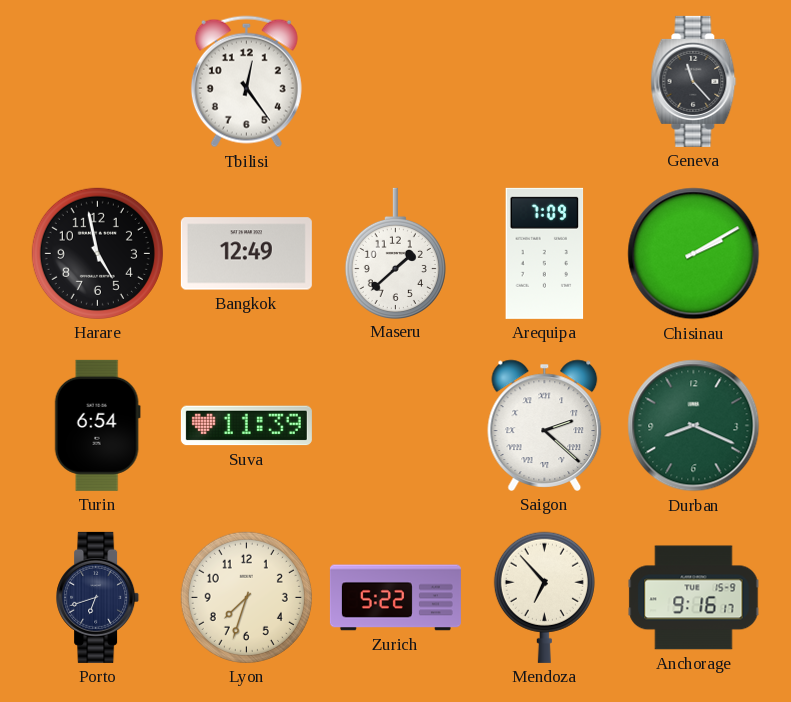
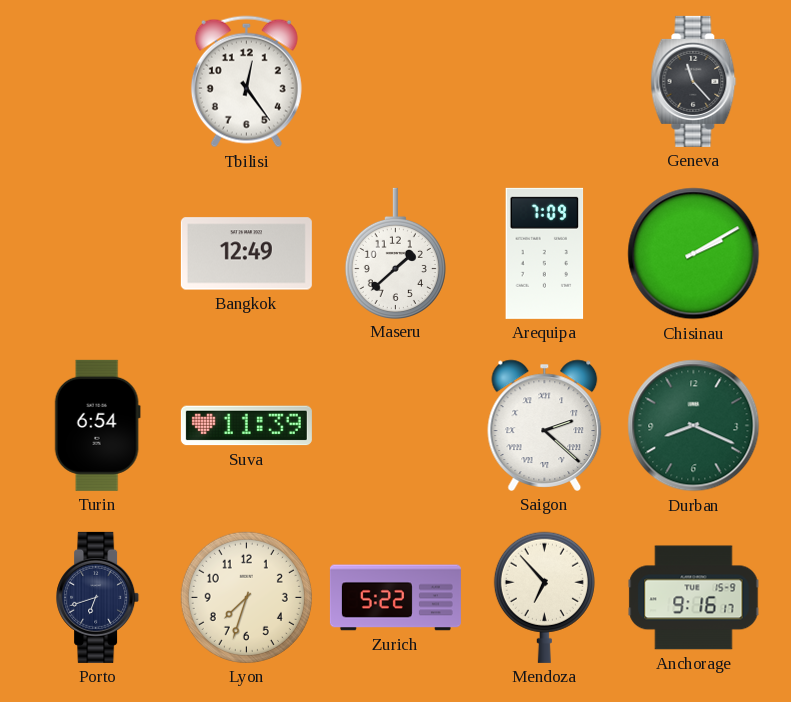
Harare: 4:58 -> none
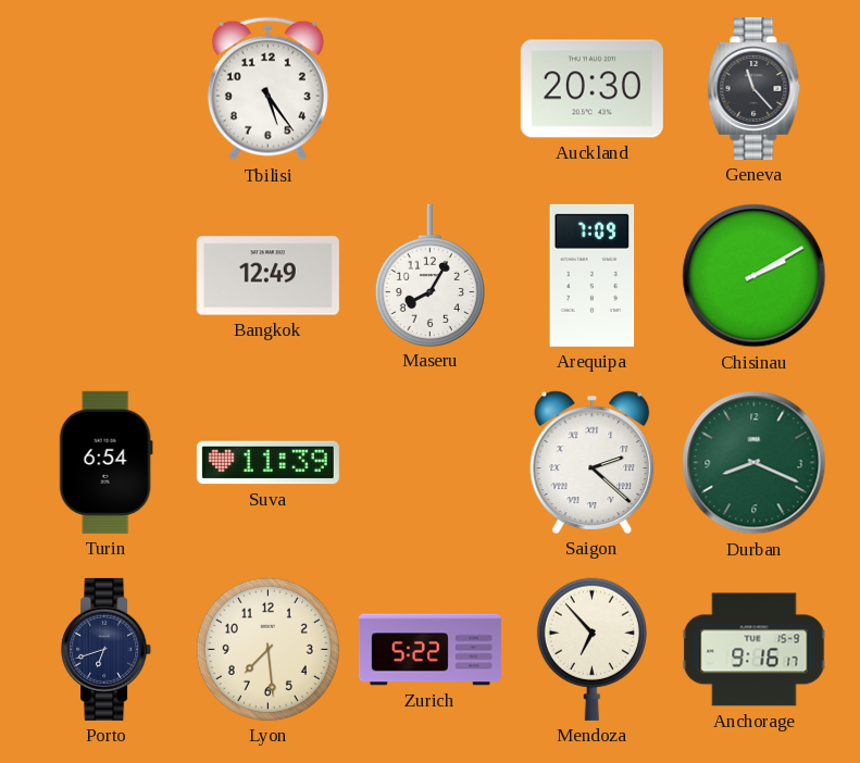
Tbilisi: 12:24 -> 5:24
Auckland: none -> 20:30
Maseru: 1:38 -> 8:05
Lyon: 7:33 -> 7:29
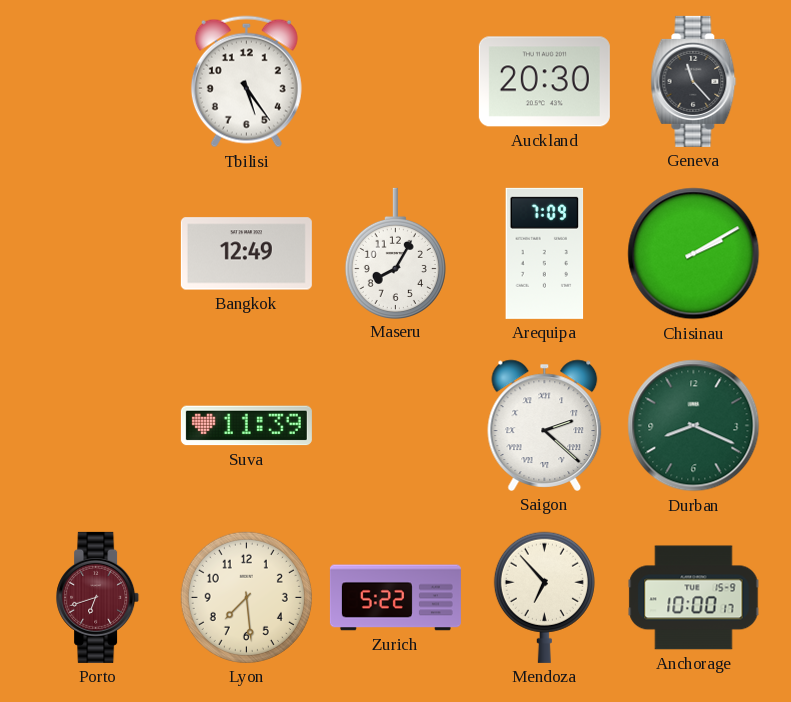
Turin: 6:54 -> none
Porto dial: navy -> burgundy
Anchorage: 9:16 -> 10:00
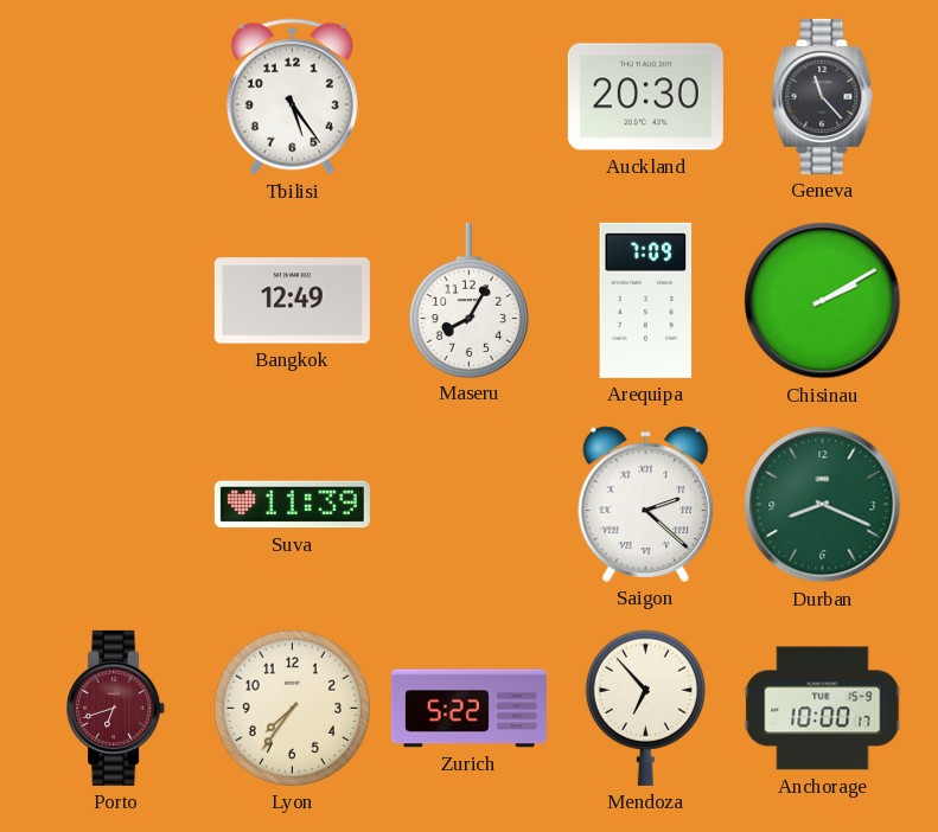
Lyon: 7:29 -> 7:36
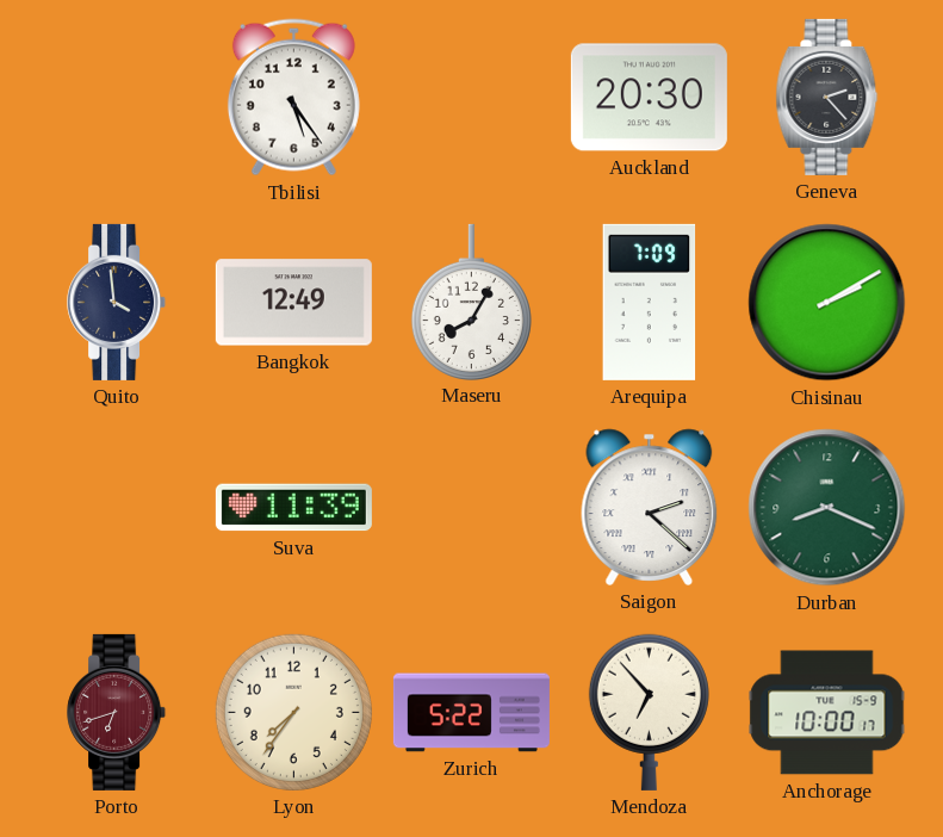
Geneva: 11:23 -> 2:23
Quito: none -> 3:59
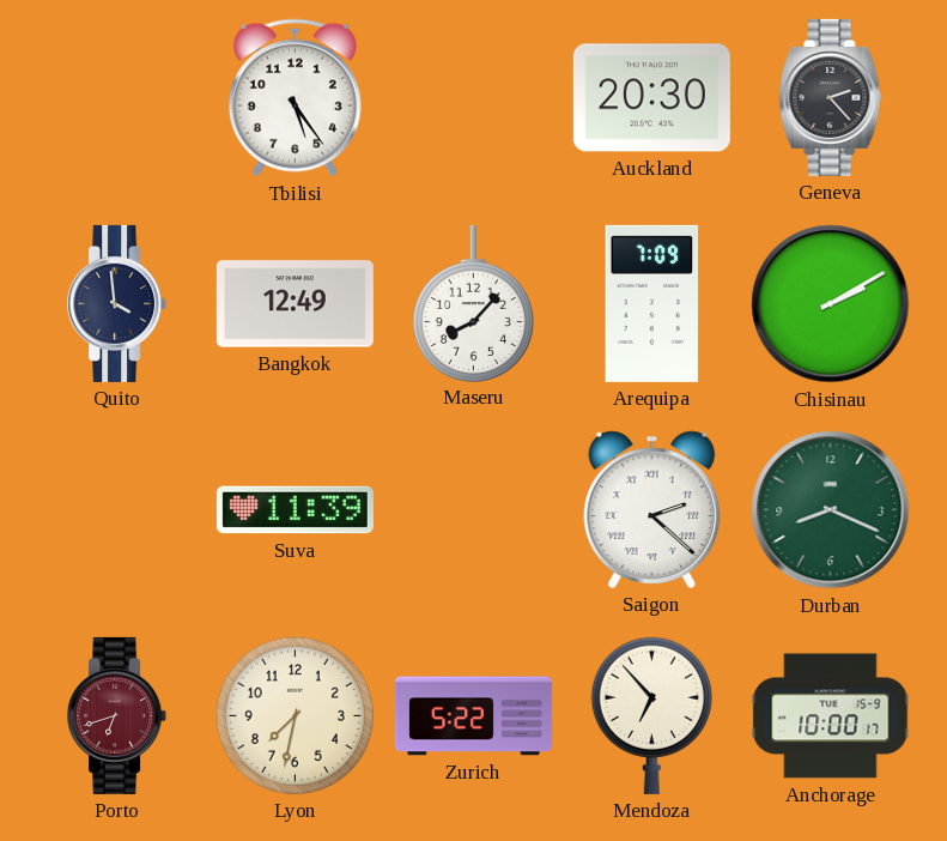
Maseru: 8:05 -> 8:07
Lyon: 7:36 -> 7:32
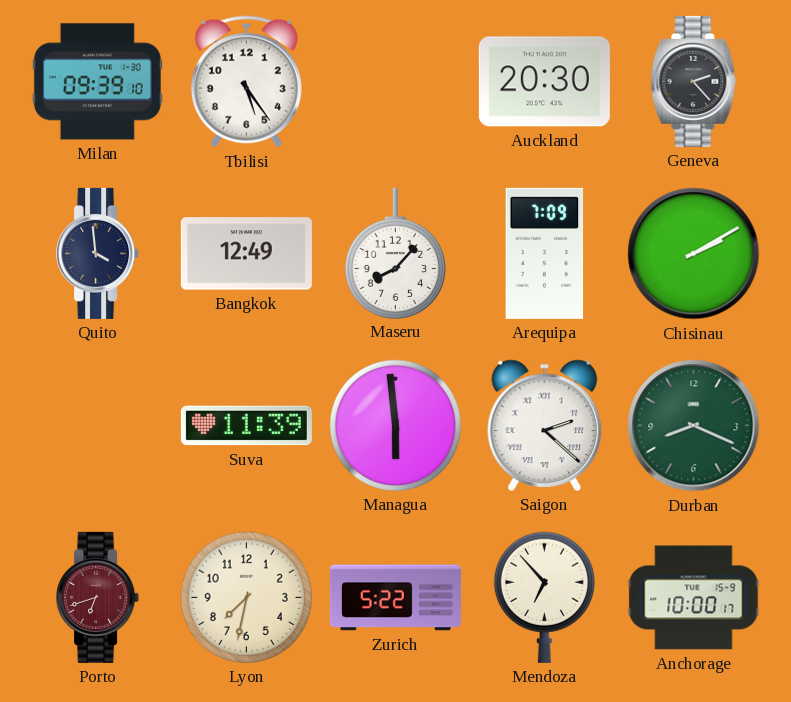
Milan: none -> 09:39
Managua: none -> 5:59
